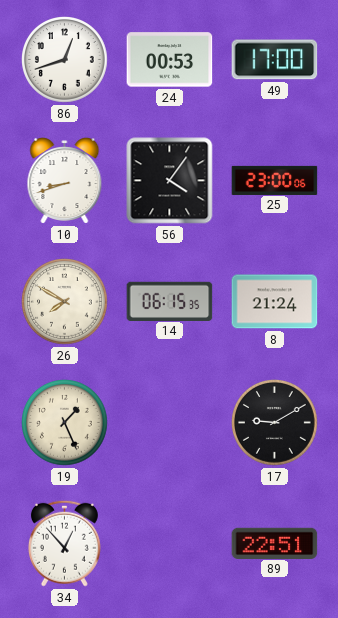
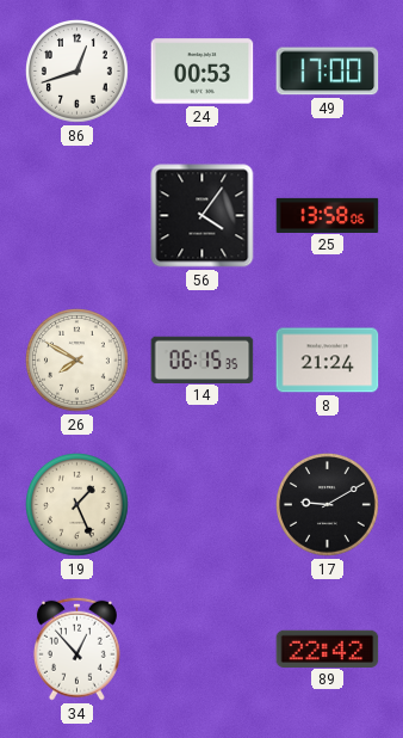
10: 8:42 -> none
25: 23:00 -> 13:58
89: 22:51 -> 22:42
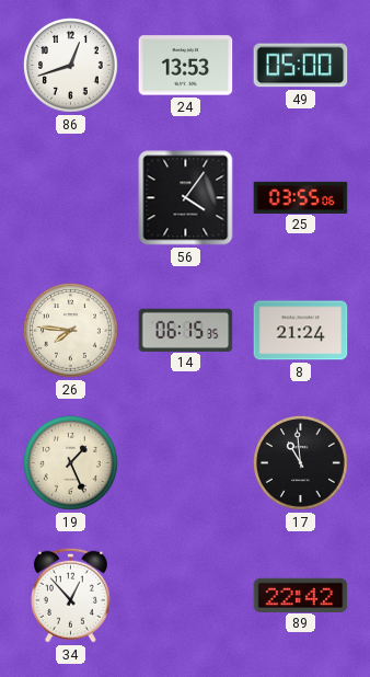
24: 00:53 -> 13:53
49: 17:00 -> 05:00
25: 13:58 -> 03:55
26: 7:50 -> 7:46
17: 9:10 -> 10:59
